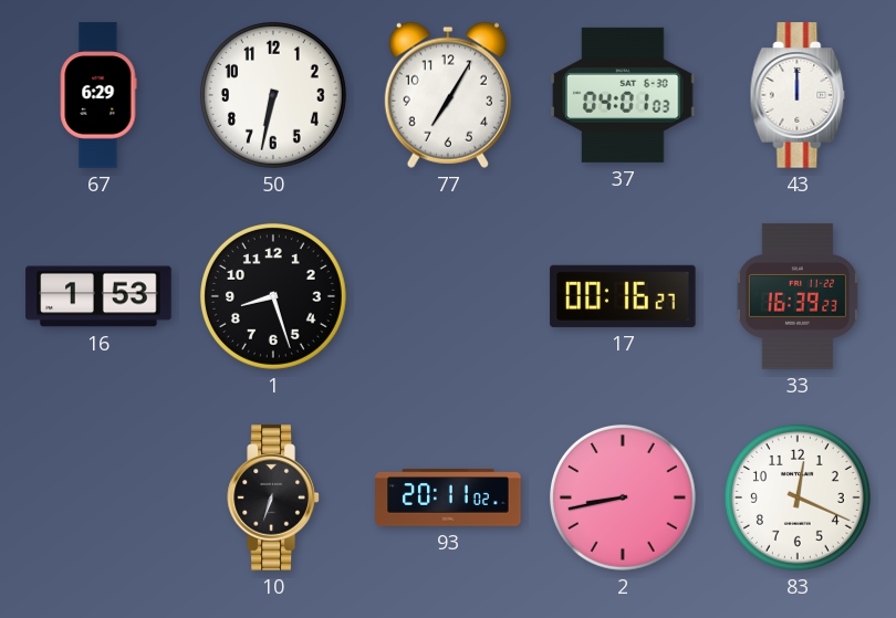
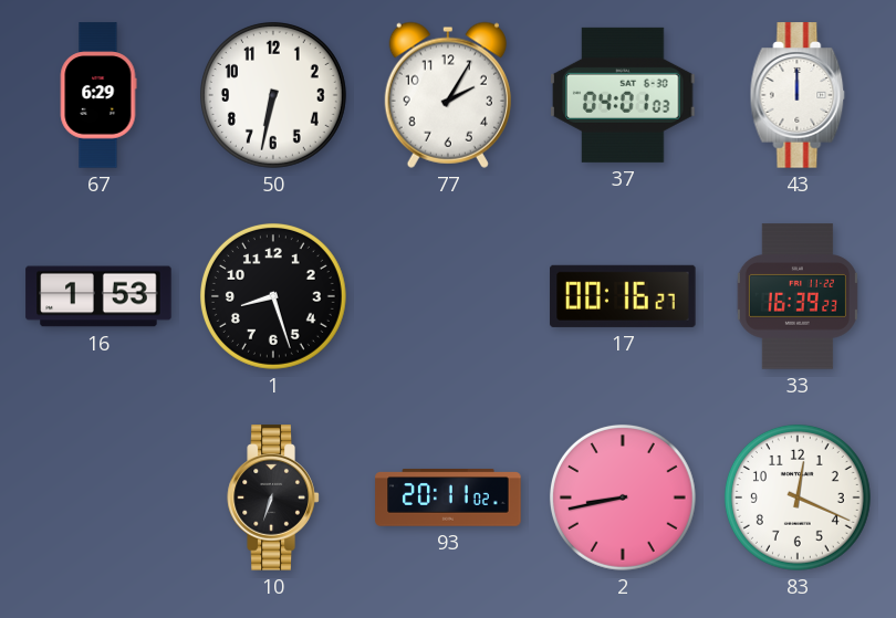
77: 7:05 -> 2:05
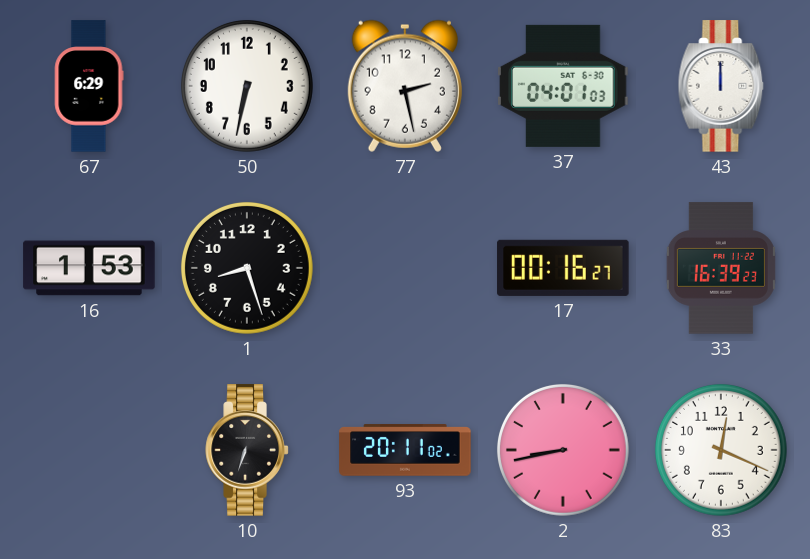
77: 2:05 -> 2:28
